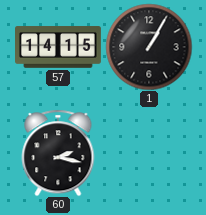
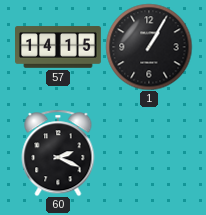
60: 2:17 -> 2:19
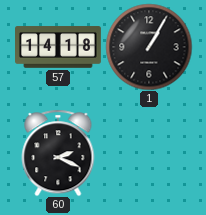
57: 14:15 -> 14:18
